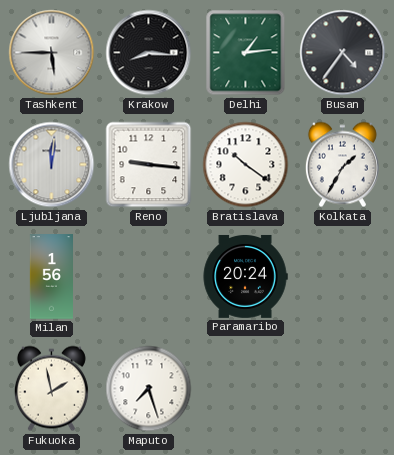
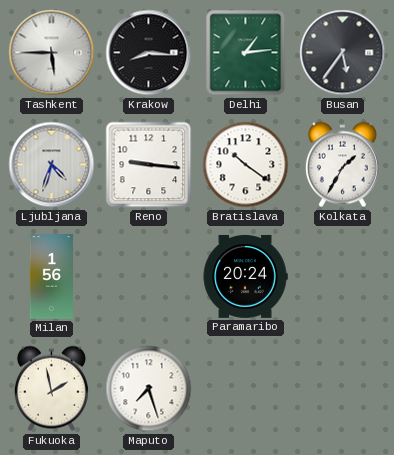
Busan: 4:36 -> 5:36
Ljubljana: 12:01 -> 4:33
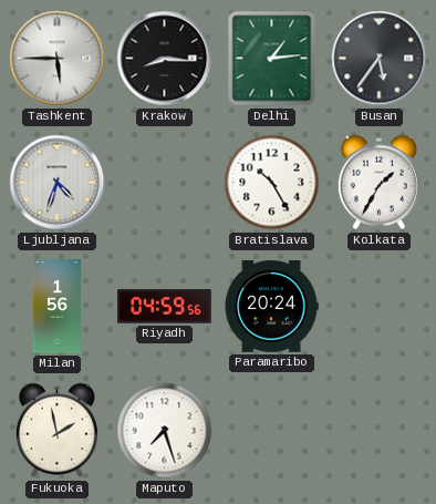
Reno: 9:16 -> none
Bratislava: 10:21 -> 10:25
Riyadh: none -> 04:59
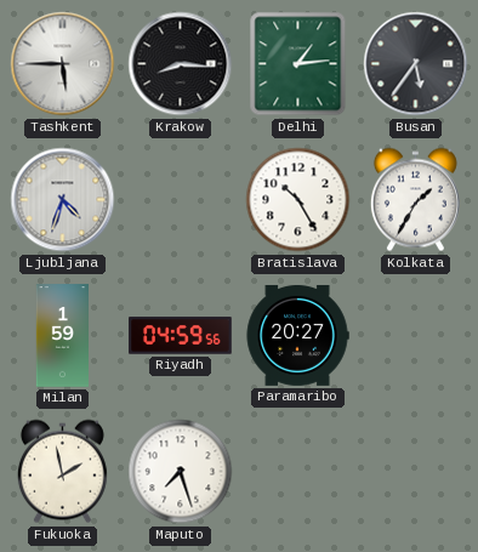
Milan: 1:56 -> 1:59
Paramaribo: 20:24 -> 20:27
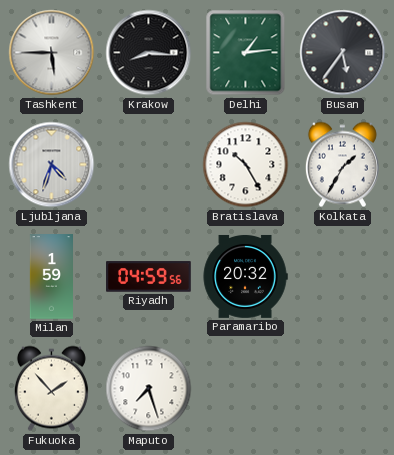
Paramaribo: 20:27 -> 20:32
Fukuoka: 1:58 -> 1:53
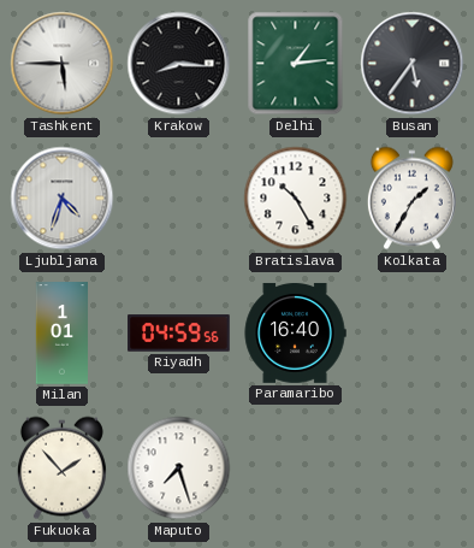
Milan: 1:59 -> 1:01
Paramaribo: 20:32 -> 16:40
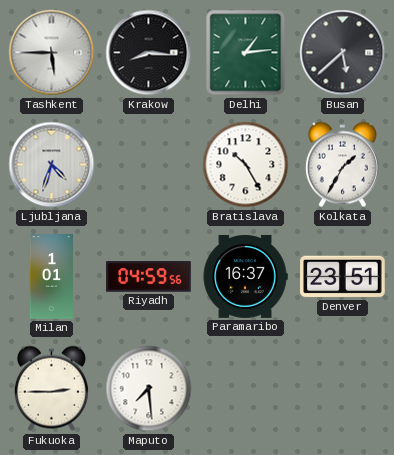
Busan: 5:36 -> 5:38
Paramaribo: 16:40 -> 16:37
Denver: none -> 23:51
Fukuoka: 1:53 -> 2:45
Maputo: 7:27 -> 7:29
